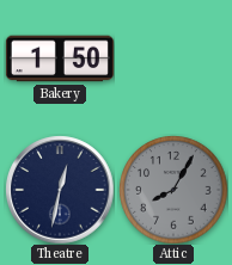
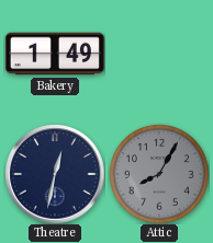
Bakery: 1:50 -> 1:49
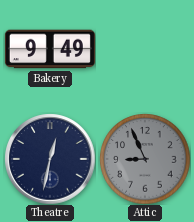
Bakery: 1:49 -> 9:49
Attic: 8:05 -> 8:56
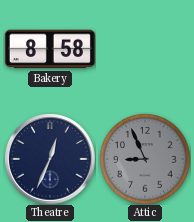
Bakery: 9:49 -> 8:58
Theatre: 12:32 -> 12:34
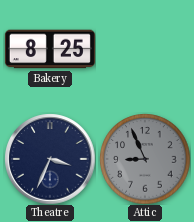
Bakery: 8:58 -> 8:25
Theatre: 12:34 -> 3:34
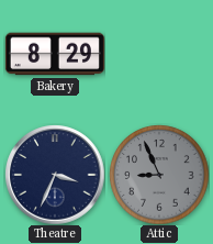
Bakery: 8:25 -> 8:29
